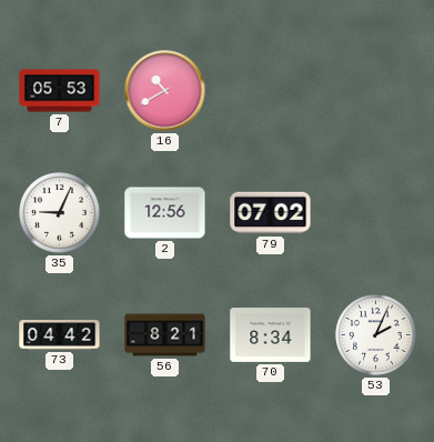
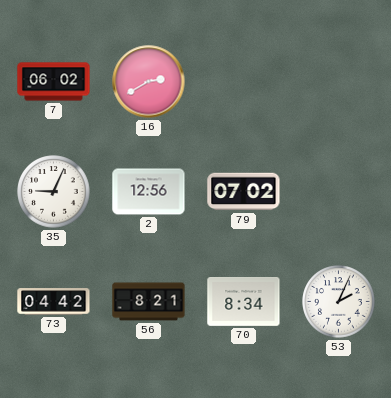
7: 05:53 -> 06:02
16: 10:40 -> 2:40
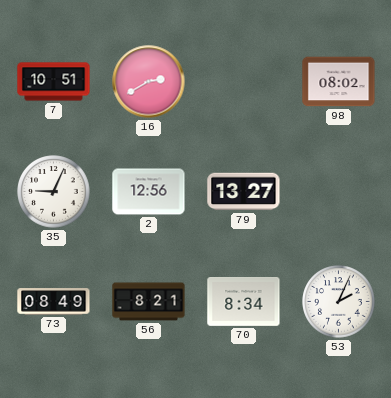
7: 06:02 -> 10:51
98: none -> 08:02
79: 07:02 -> 13:27
73: 04:42 -> 08:49
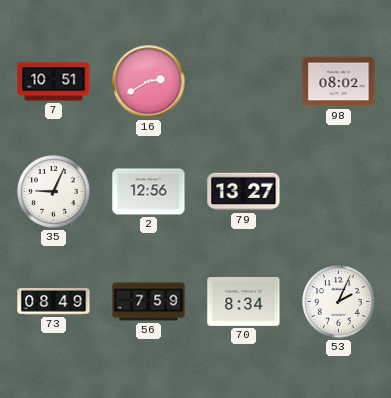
56: 8:21 -> 7:59
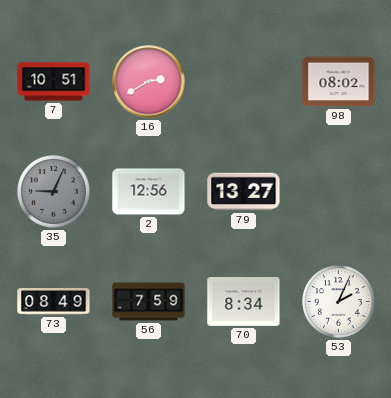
35 dial: white -> grey
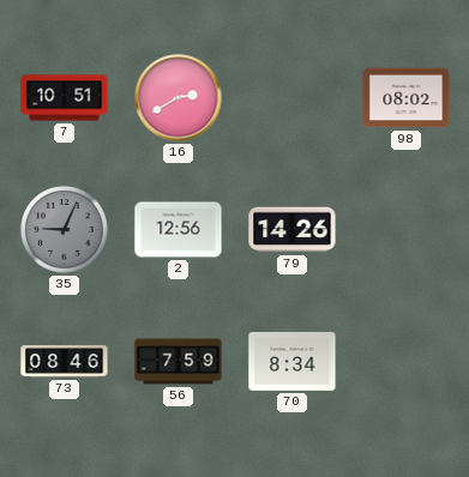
79: 13:27 -> 14:26
73: 08:49 -> 08:46
53: 2:04 -> none
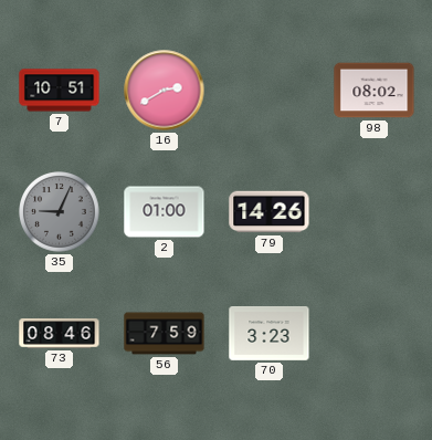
2: 12:56 -> 01:00
70: 8:34 -> 3:23
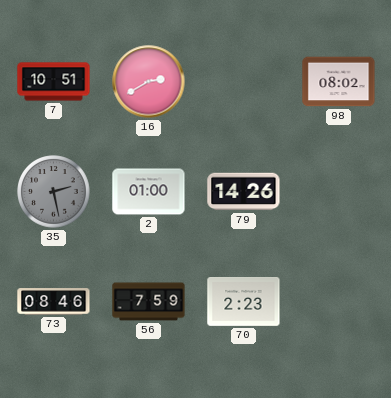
35: 9:04 -> 2:28
70: 3:23 -> 2:23
